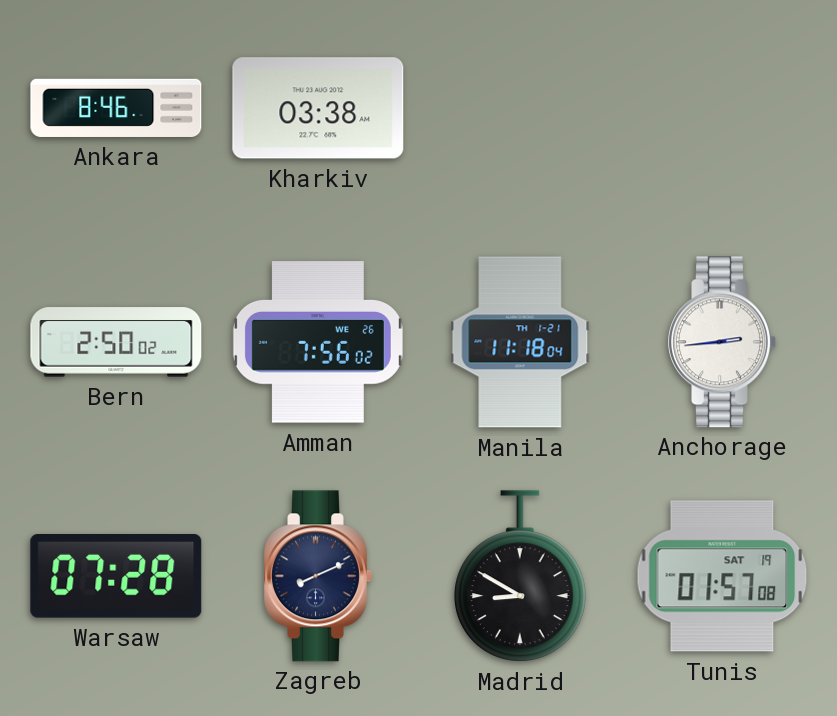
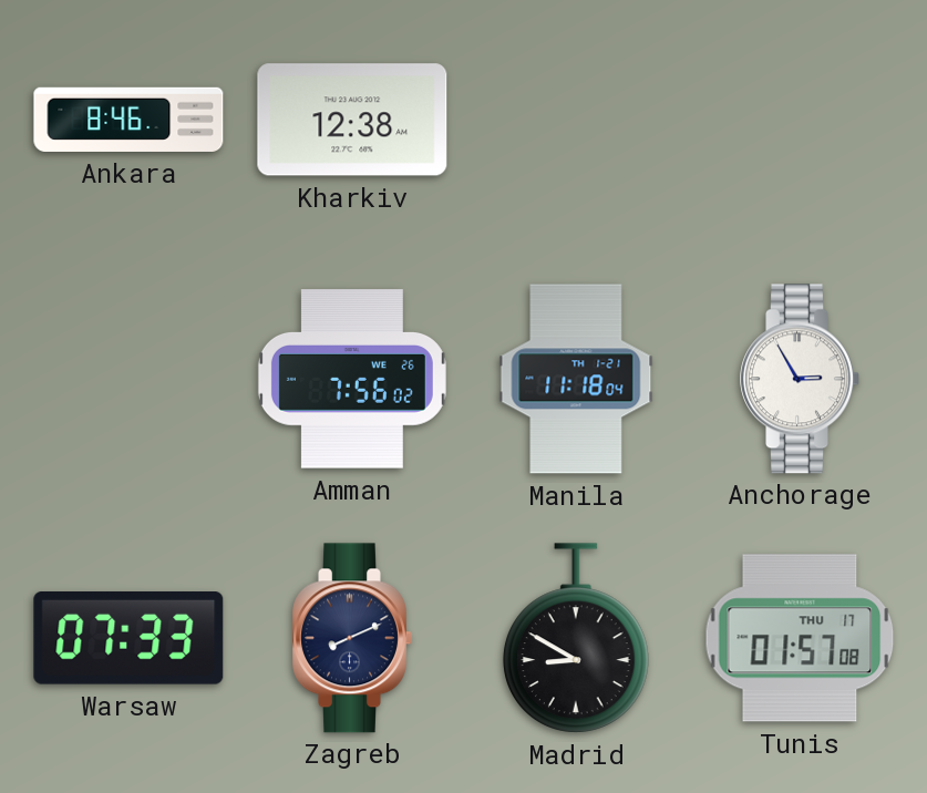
Kharkiv: 03:38 -> 12:38
Bern: 2:50 -> none
Anchorage: 2:44 -> 2:55
Warsaw: 07:28 -> 07:33
Tunis date: SAT 19 -> THU 17
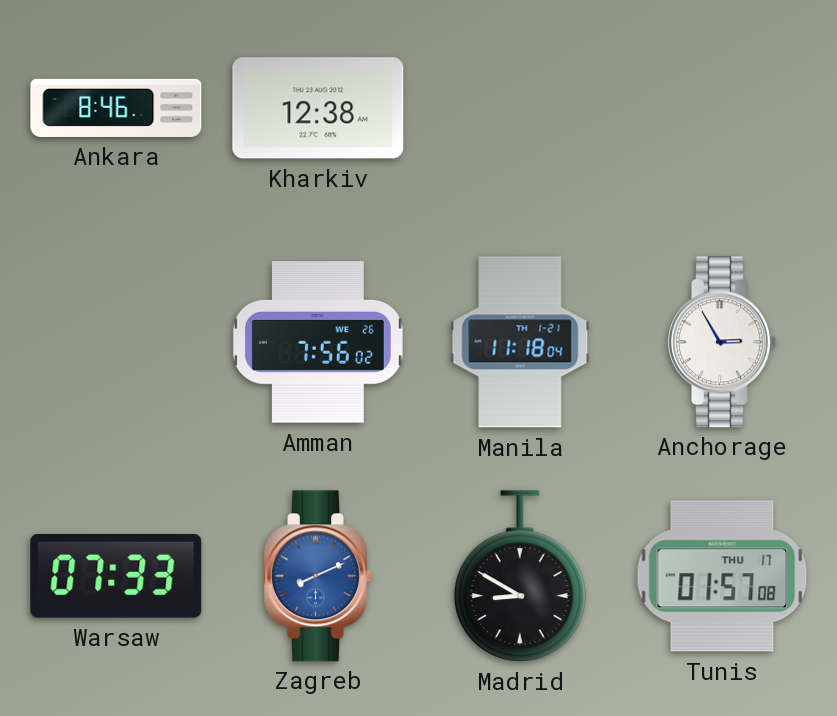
Zagreb dial: navy -> blue
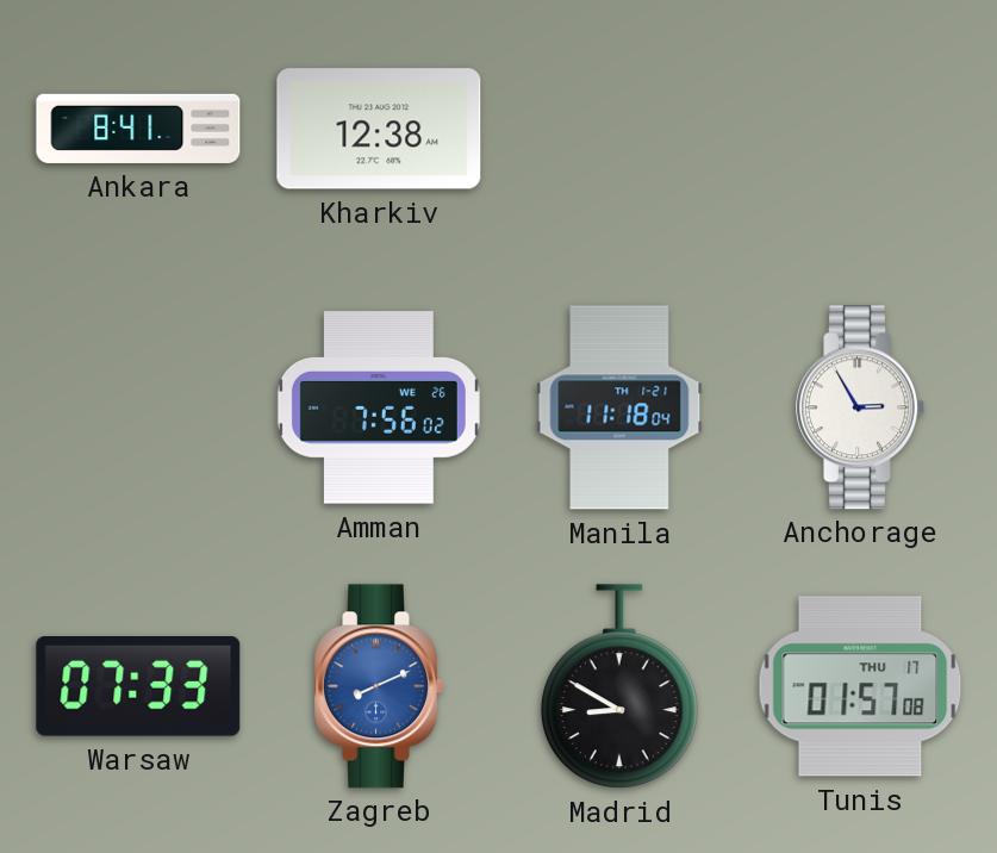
Ankara: 8:46 -> 8:41
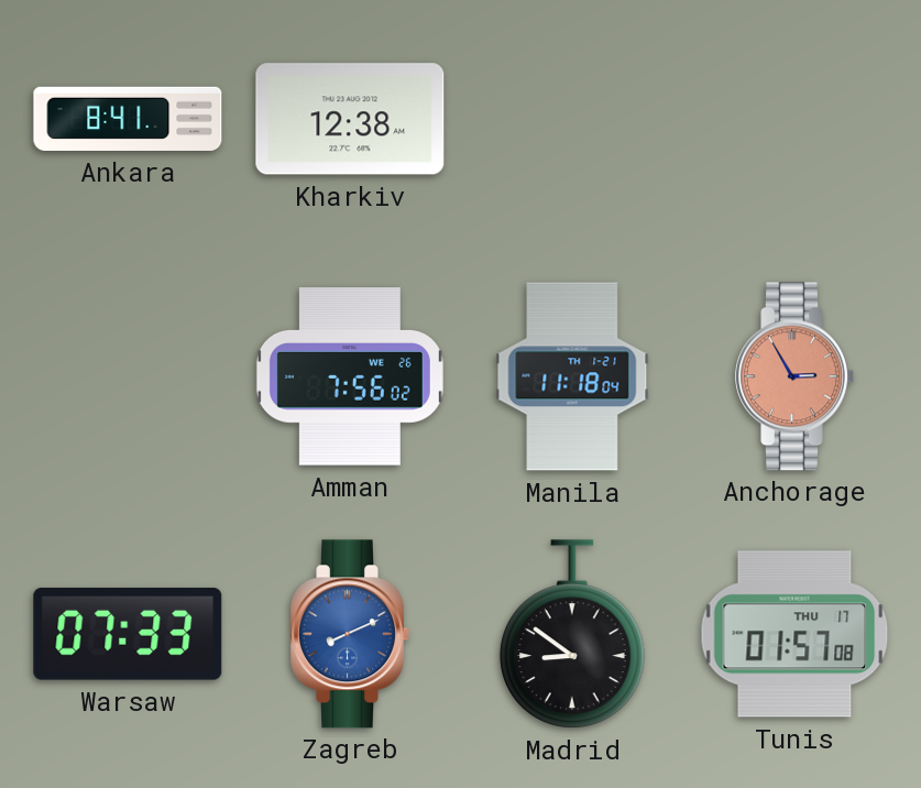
Anchorage dial: white -> salmon
Madrid: 8:50 -> 8:51
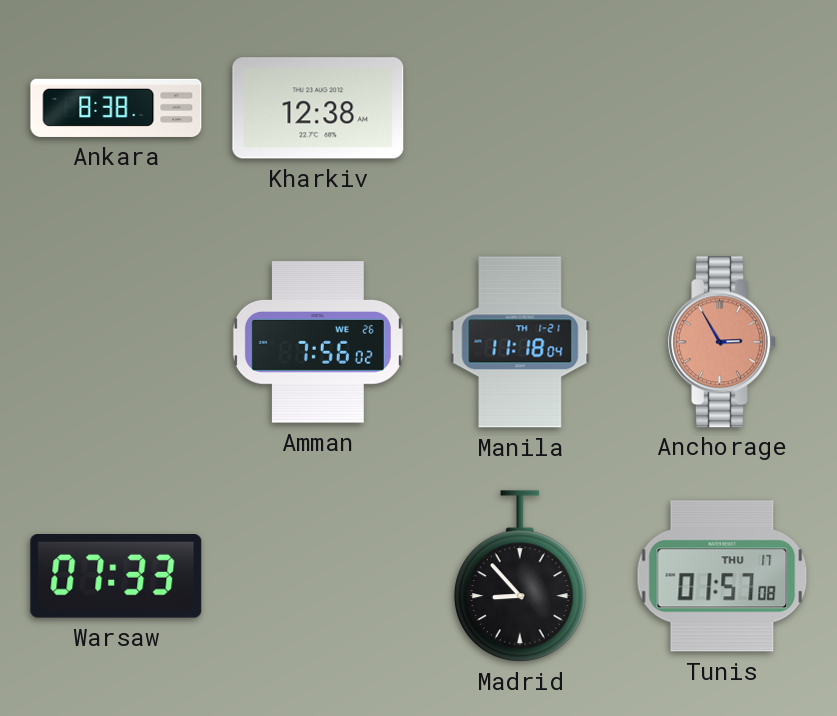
Ankara: 8:41 -> 8:38
Zagreb: 8:11 -> none
Madrid: 8:51 -> 8:53
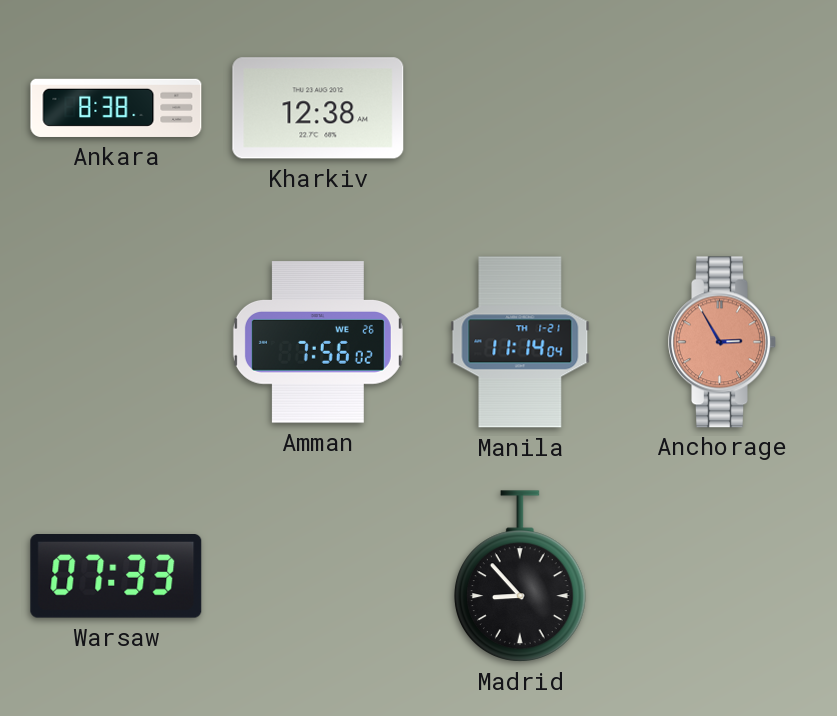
Manila: 11:18 -> 11:14
Tunis: 01:57 -> none
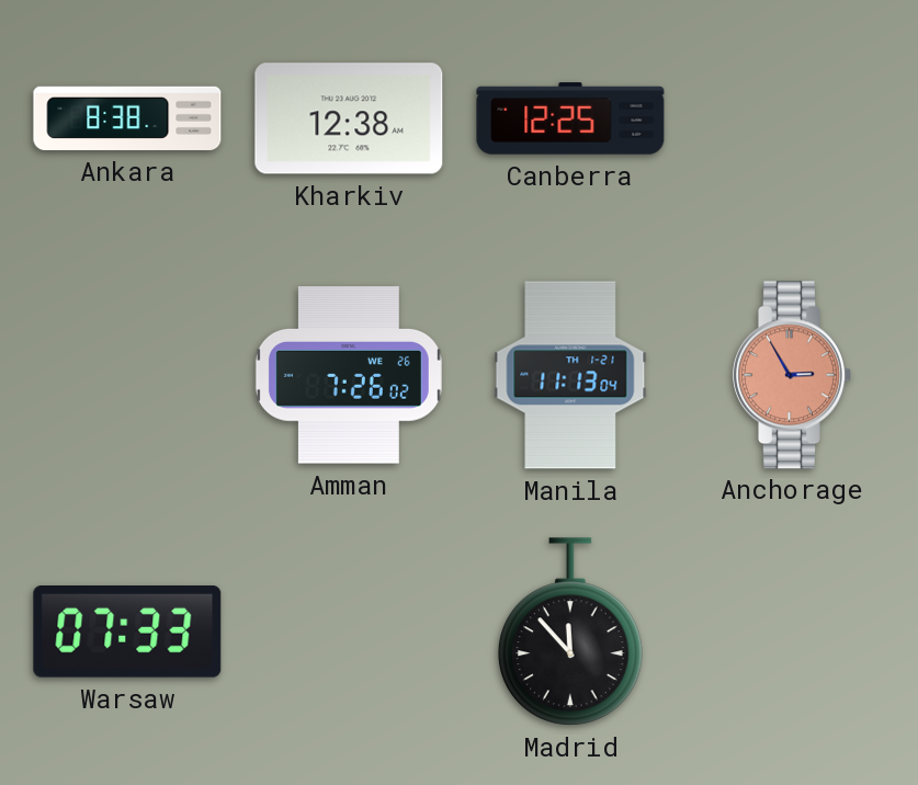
Canberra: none -> 12:25
Amman: 7:56 -> 7:26
Manila: 11:14 -> 11:13
Madrid: 8:53 -> 11:53
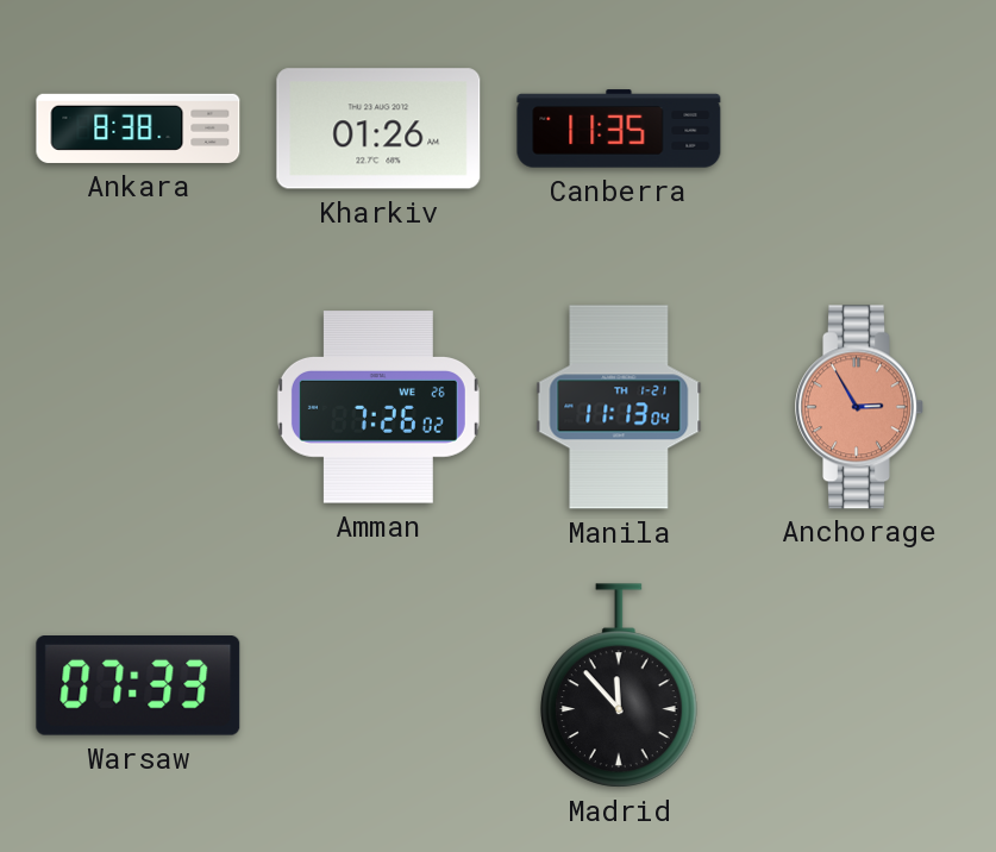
Kharkiv: 12:38 -> 01:26
Canberra: 12:25 -> 11:35
